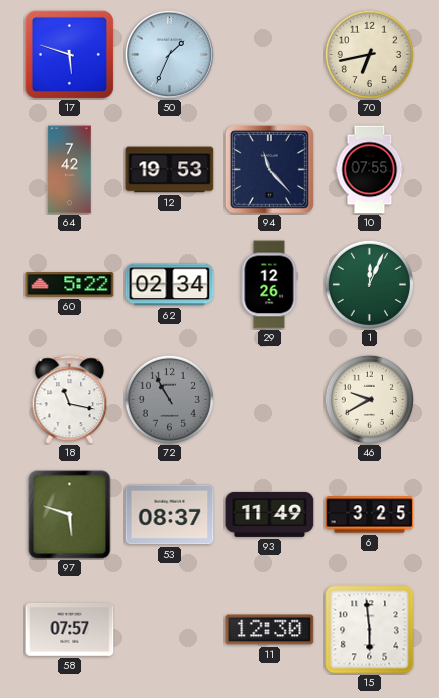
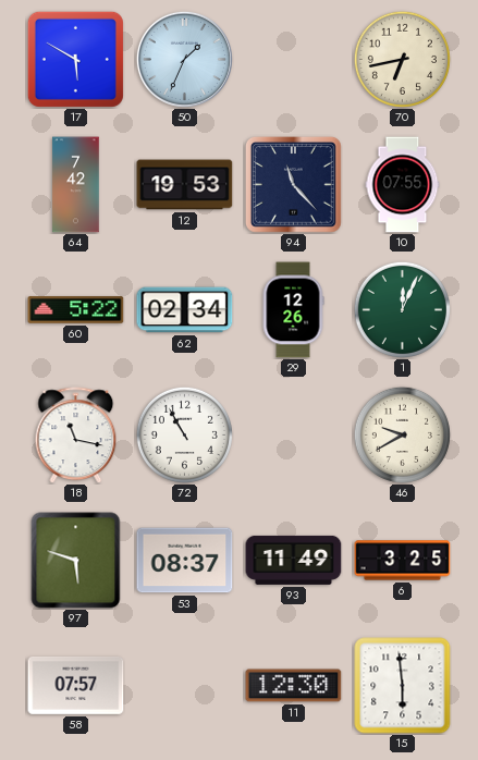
17: 5:48 -> 5:50
72 dial: grey -> white
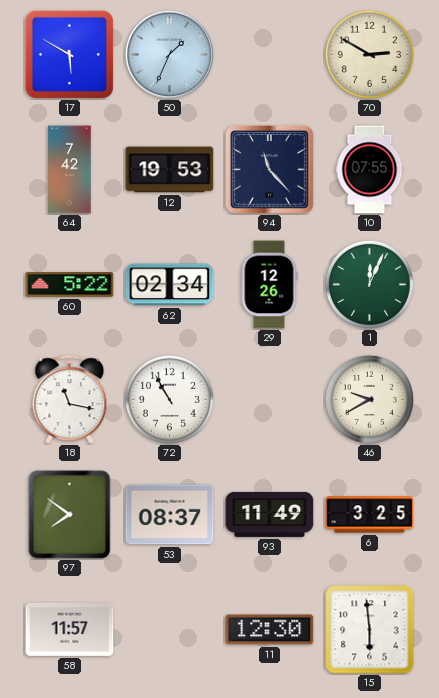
70: 6:43 -> 2:50
97: 5:48 -> 7:51
58: 07:57 -> 11:57
